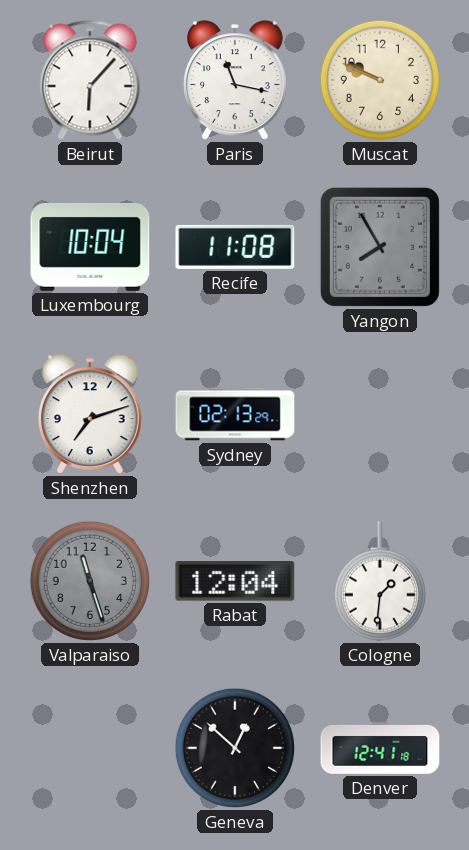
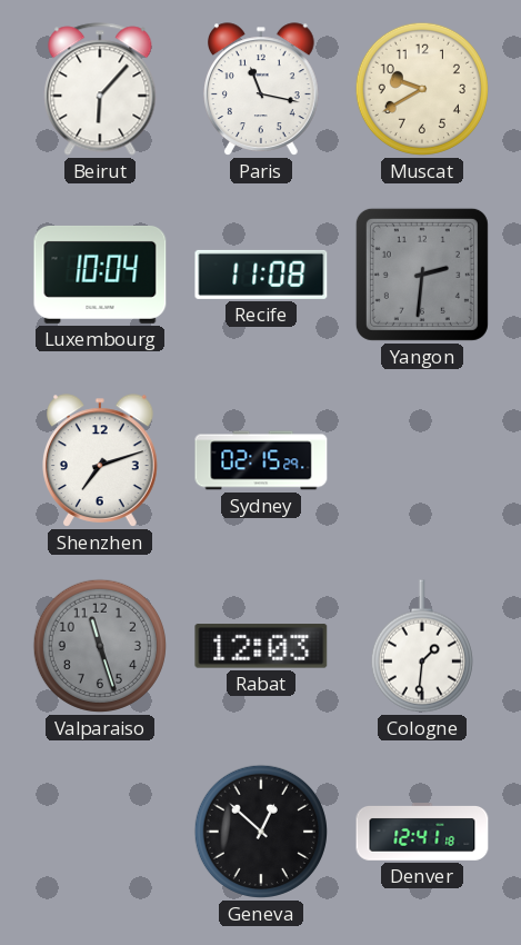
Muscat: 9:49 -> 9:40
Yangon: 7:55 -> 2:31
Sydney: 02:13 -> 02:15
Rabat: 12:04 -> 12:03
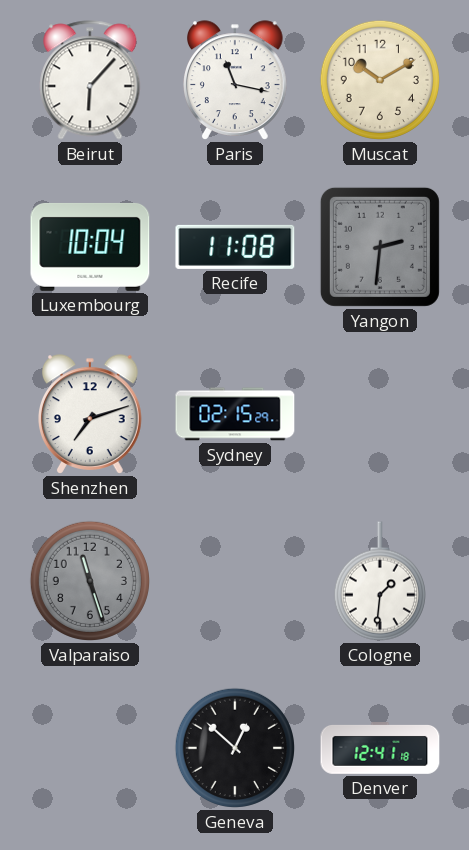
Muscat: 9:40 -> 10:10
Rabat: 12:03 -> none
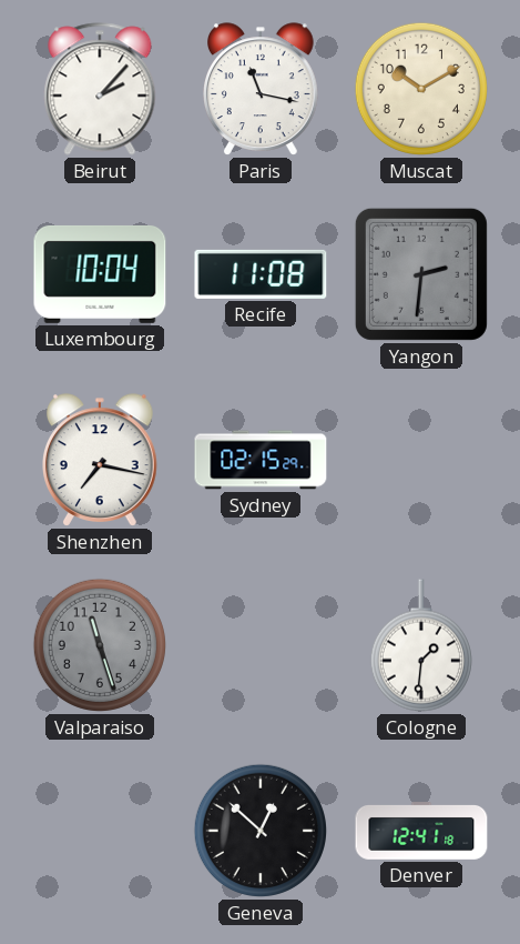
Beirut: 6:07 -> 2:07
Shenzhen: 7:12 -> 7:17
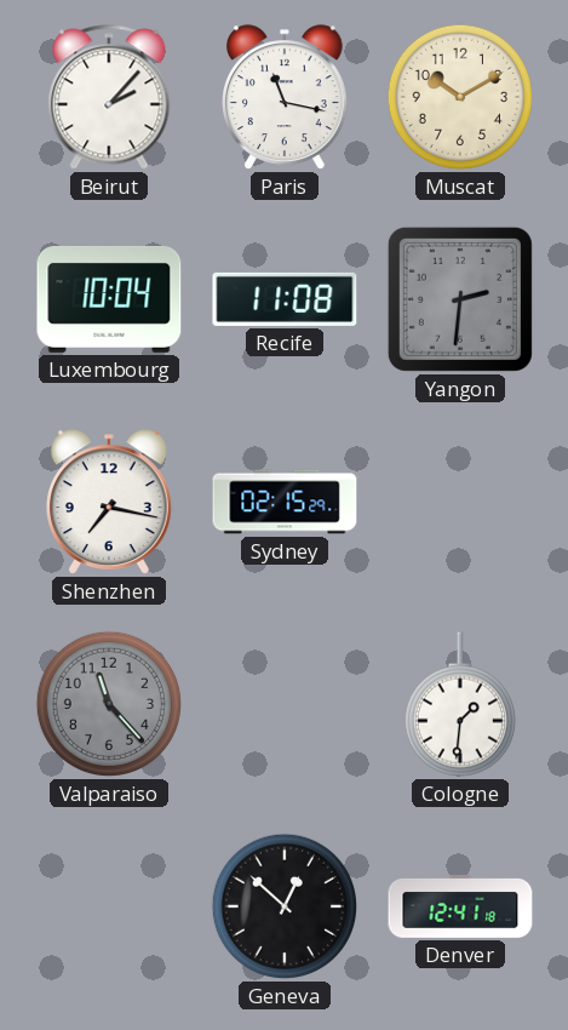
Valparaiso: 11:27 -> 11:23
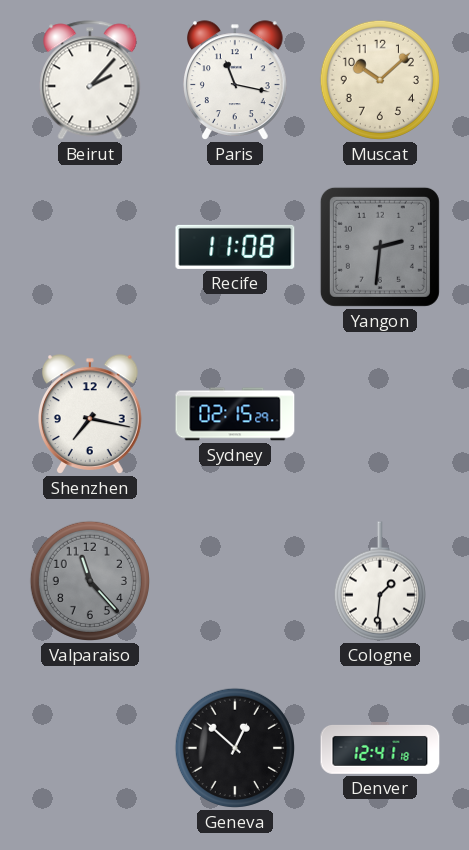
Muscat: 10:10 -> 10:08
Luxembourg: 10:04 -> none
